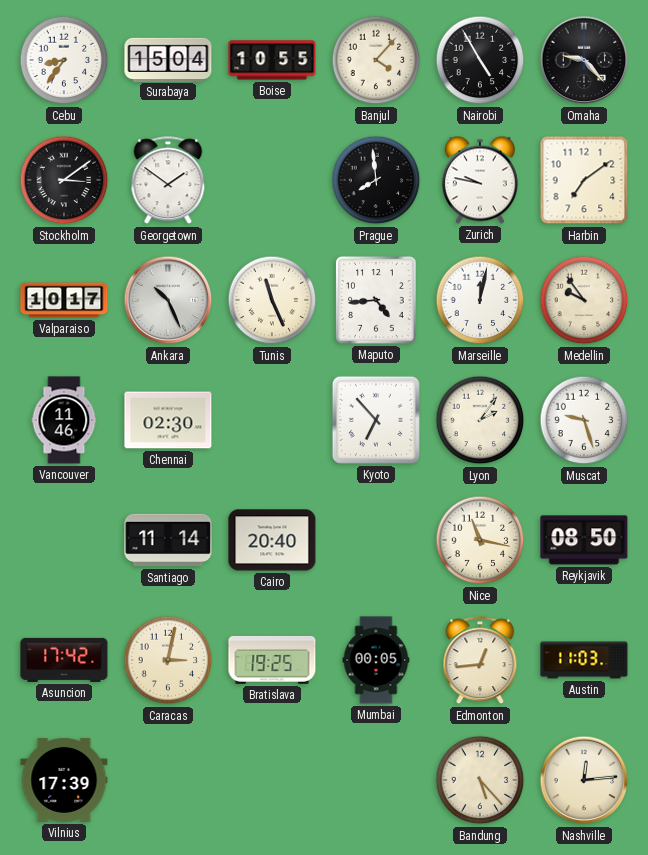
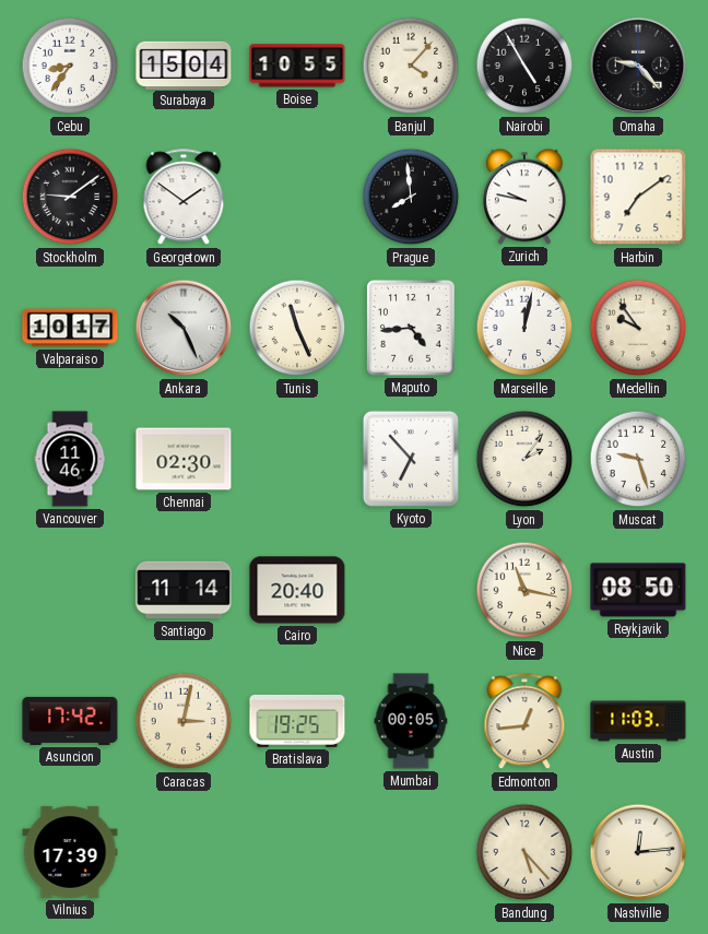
Stockholm: 3:09 -> 9:09
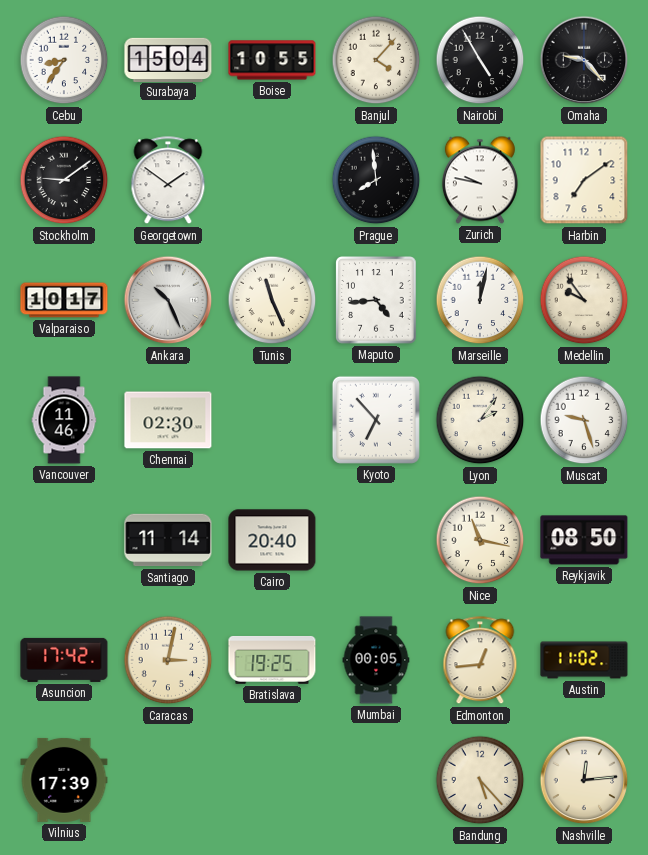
Austin: 11:03 -> 11:02
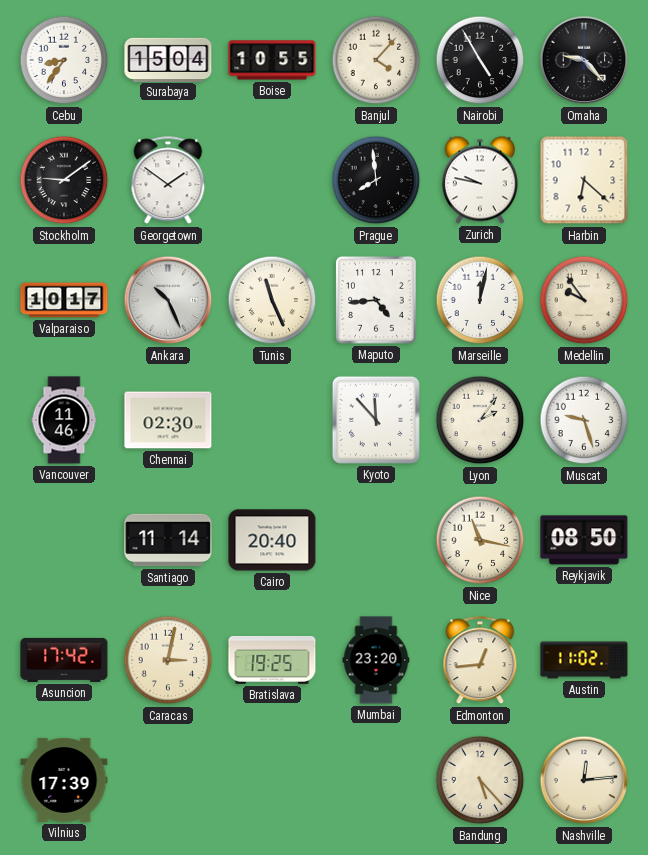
Harbin: 7:09 -> 6:22
Kyoto: 6:53 -> 11:53
Mumbai: 00:05 -> 23:20
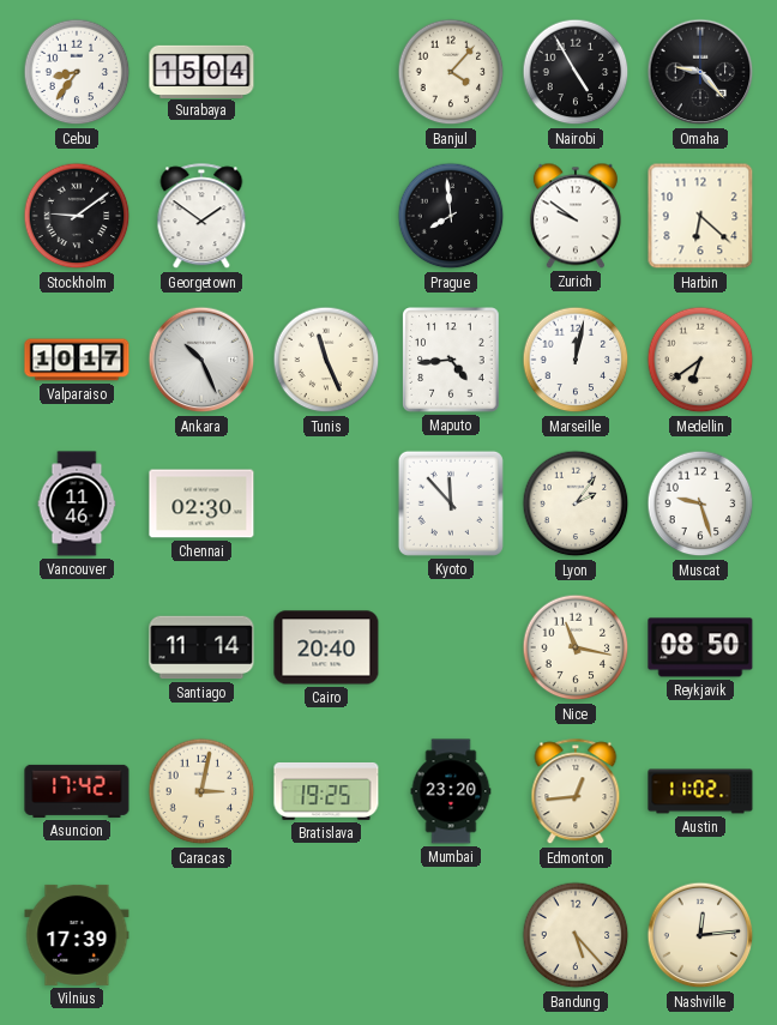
Boise: 10:55 -> none
Zurich: 9:47 -> 9:51
Medellin: 9:54 -> 6:39
